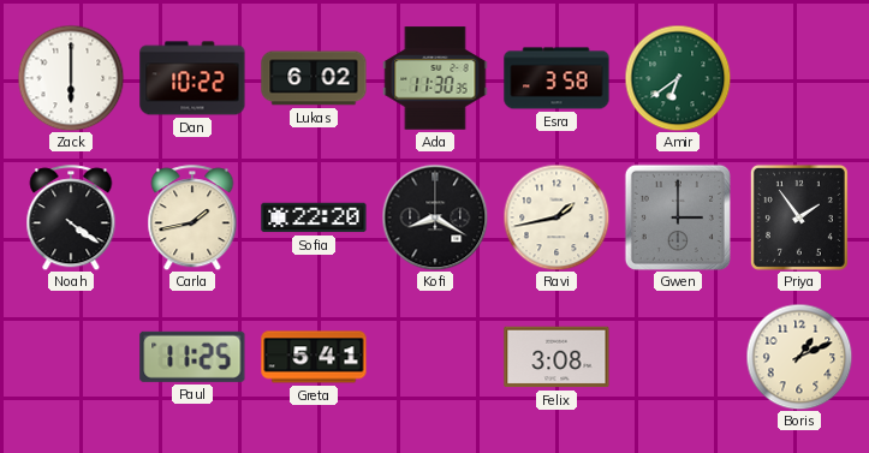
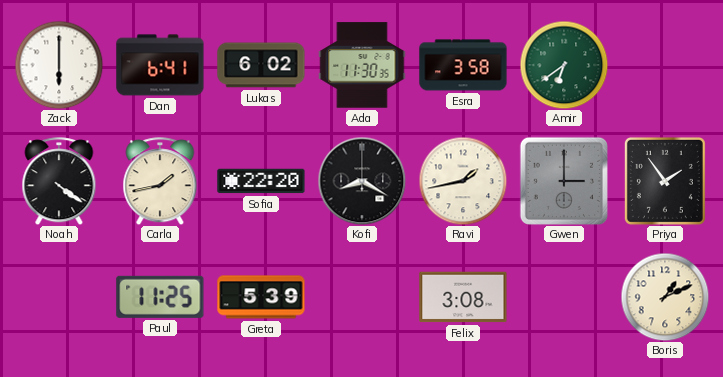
Dan: 10:22 -> 6:41
Greta: 5:41 -> 5:39
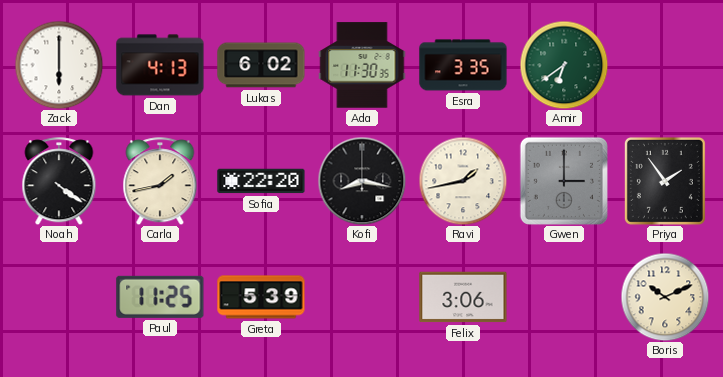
Dan: 6:41 -> 4:13
Esra: 3:58 -> 3:35
Kofi: 8:20 -> 8:17
Felix: 3:08 -> 3:06
Boris: 1:11 -> 10:11
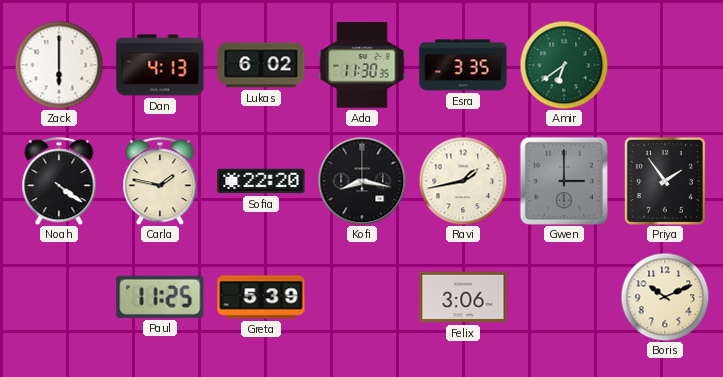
Carla: 1:43 -> 1:47
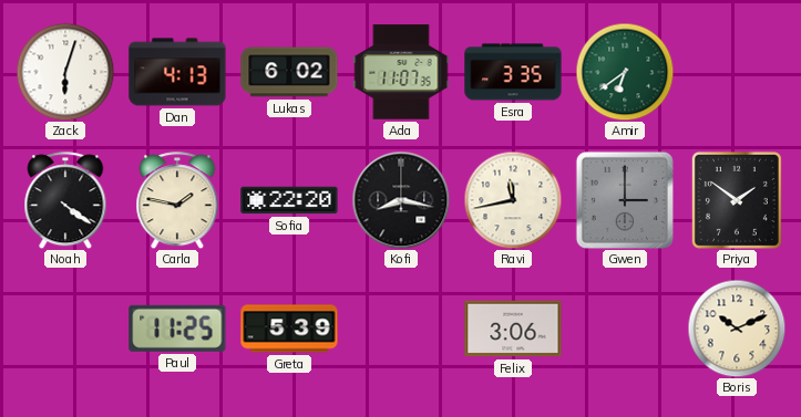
Zack: 6:00 -> 6:03
Ada: 11:30 -> 11:07
Ravi: 1:43 -> 11:43
Priya: 1:54 -> 1:51
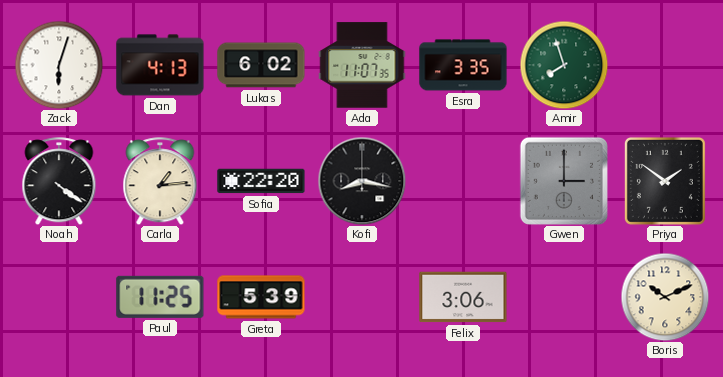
Amir: 6:39 -> 7:57
Carla: 1:47 -> 1:14
Ravi: 11:43 -> none
